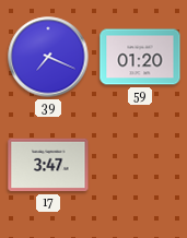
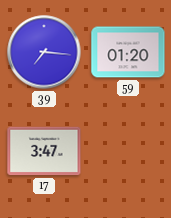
39: 7:19 -> 7:16
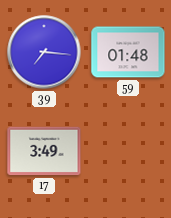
59: 01:20 -> 01:48
17: 3:47 -> 3:49
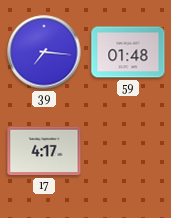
17: 3:49 -> 4:17
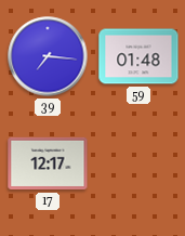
17: 4:17 -> 12:17
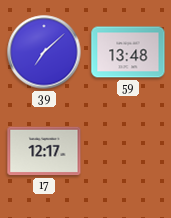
39: 7:16 -> 7:08
59: 01:48 -> 13:48
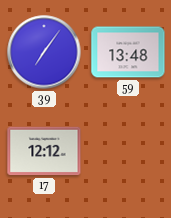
39: 7:08 -> 7:06
17: 12:17 -> 12:12
